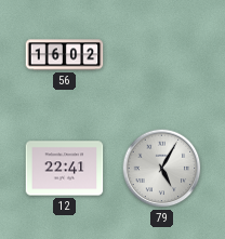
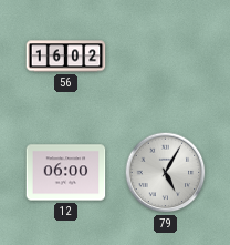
12: 22:41 -> 06:00
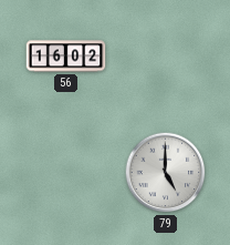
12: 06:00 -> none
79: 5:05 -> 5:00
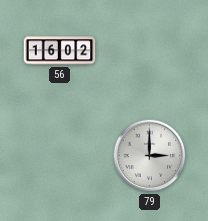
79: 5:00 -> 3:00
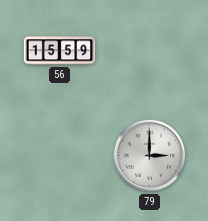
56: 16:02 -> 15:59
